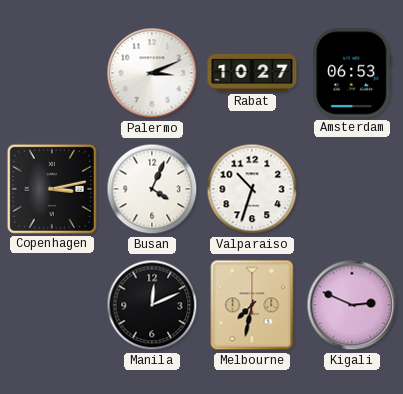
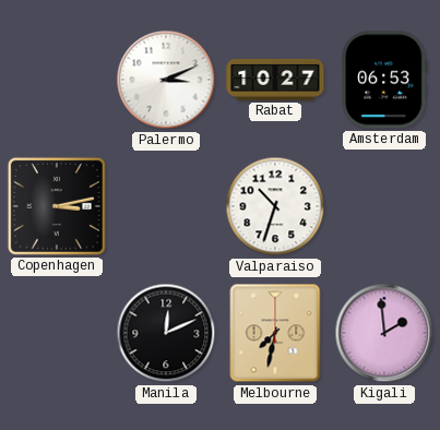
Busan: 4:04 -> none
Kigali: 2:49 -> 1:59
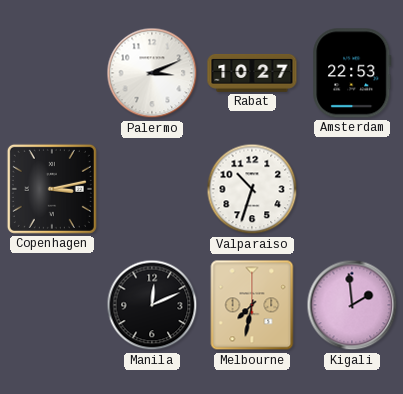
Amsterdam: 06:53 -> 22:53
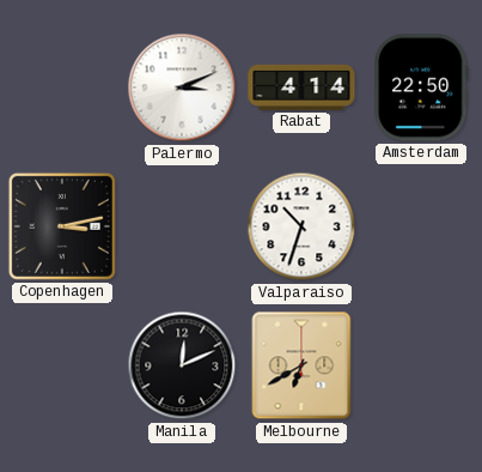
Rabat: 10:27 -> 4:14
Amsterdam: 22:53 -> 22:50
Melbourne: 7:32 -> 6:40
Kigali: 1:59 -> none
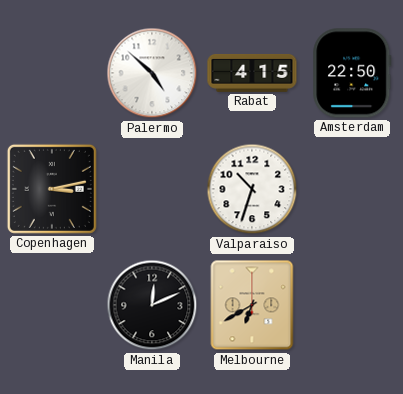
Palermo: 3:11 -> 4:52
Rabat: 4:14 -> 4:15
